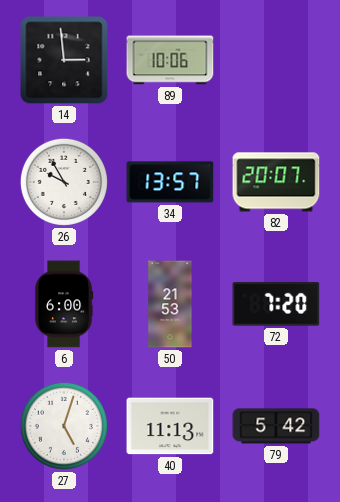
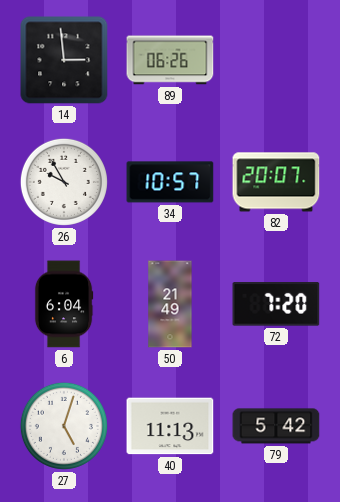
89: 10:06 -> 06:26
34: 13:57 -> 10:57
6: 6:00 -> 6:04
50: 21:53 -> 21:49
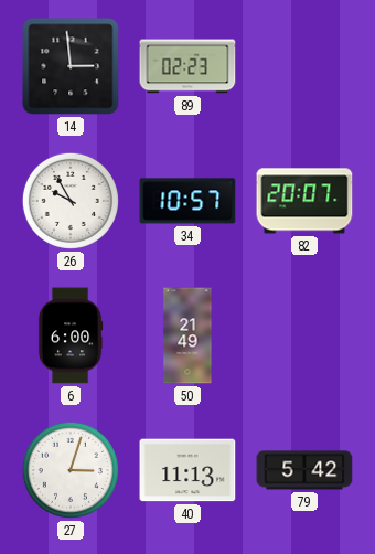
89: 06:26 -> 02:23
6: 6:04 -> 6:00
72: 7:20 -> none
27: 5:03 -> 3:03
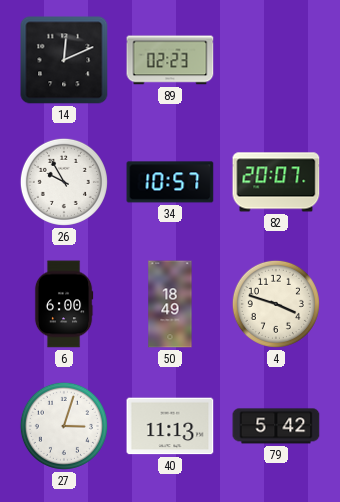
14: 2:59 -> 12:11
50: 21:49 -> 18:49
4: none -> 3:48
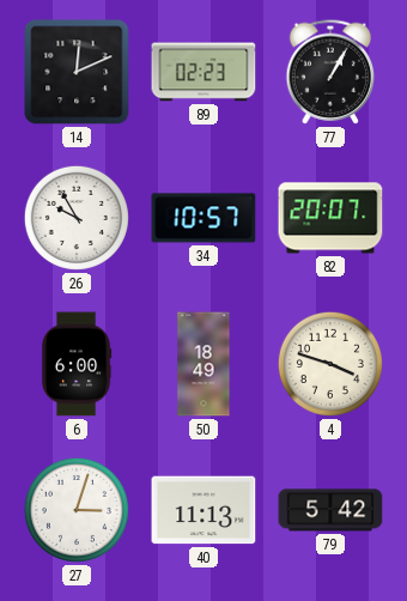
77: none -> 1:05
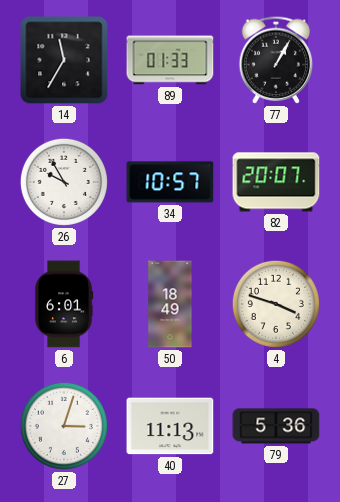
14: 12:11 -> 11:35
89: 02:23 -> 01:33
6: 6:00 -> 6:01
79: 5:42 -> 5:36
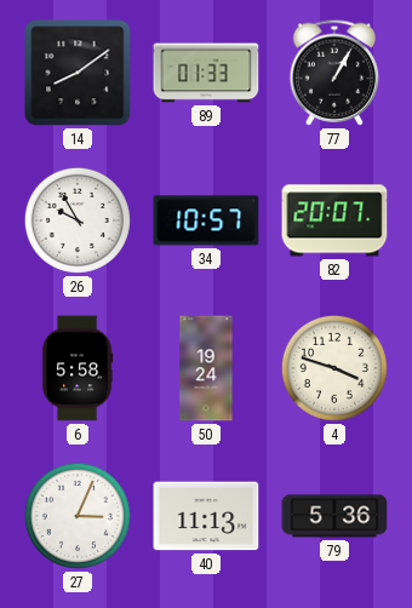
14: 11:35 -> 8:09
6: 6:01 -> 5:58
50: 18:49 -> 19:24
27: 3:03 -> 3:04
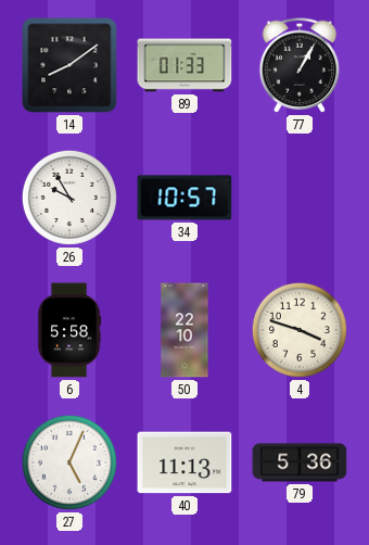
82: 20:07 -> none
50: 19:24 -> 22:10
27: 3:04 -> 5:04
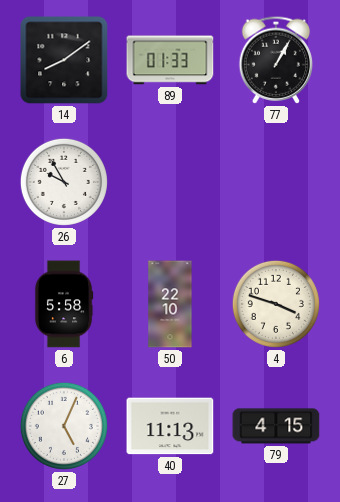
34: 10:57 -> none
79: 5:36 -> 4:15
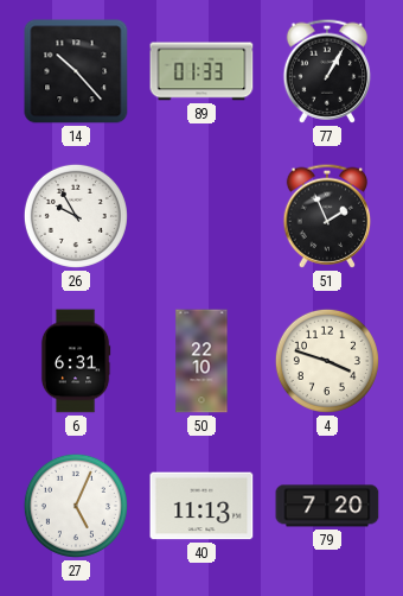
14: 8:09 -> 10:23
51: none -> 1:56
6: 5:58 -> 6:31
79: 4:15 -> 7:20
